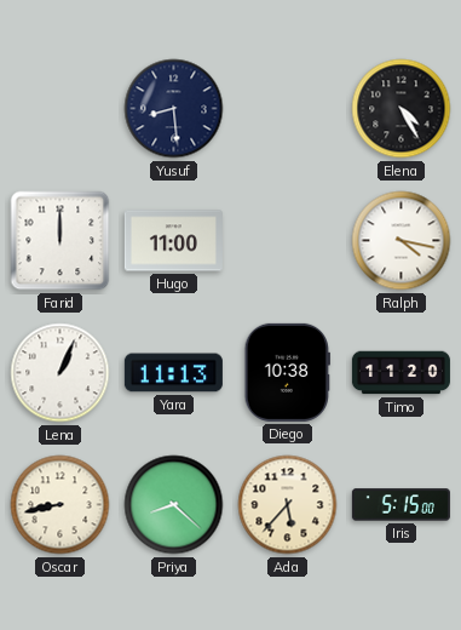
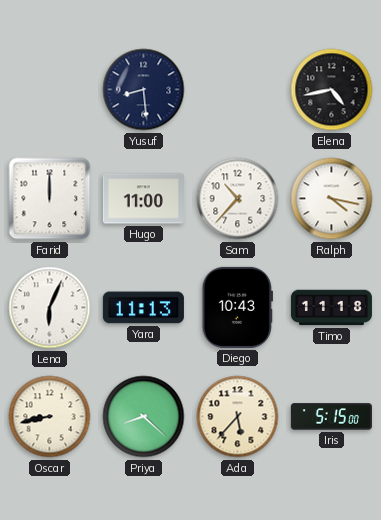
Elena: 4:25 -> 4:43
Sam: none -> 10:37
Lena: 1:04 -> 6:04
Diego: 10:38 -> 10:43
Timo: 11:20 -> 11:18
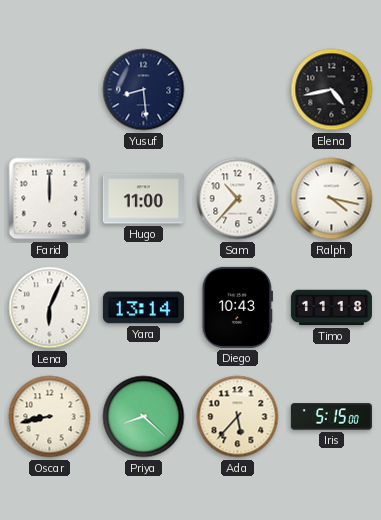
Yara: 11:13 -> 13:14
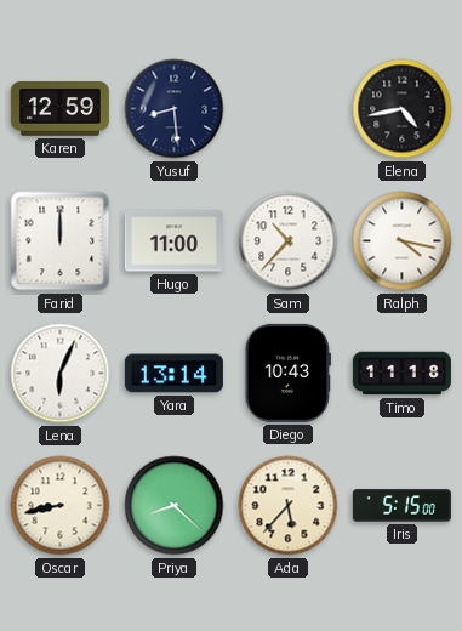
Karen: none -> 12:59
